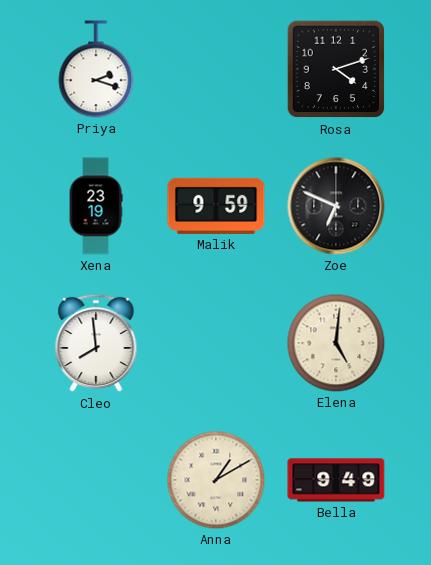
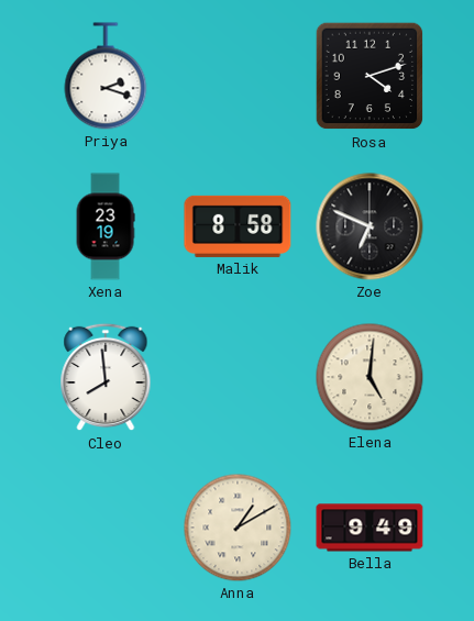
Malik: 9:59 -> 8:58
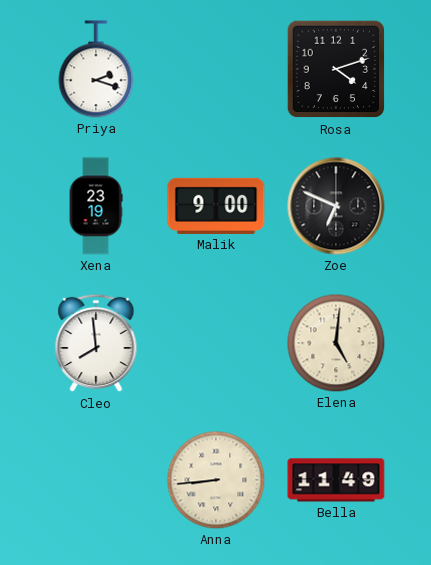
Malik: 8:58 -> 9:00
Anna: 1:10 -> 8:44
Bella: 9:49 -> 11:49
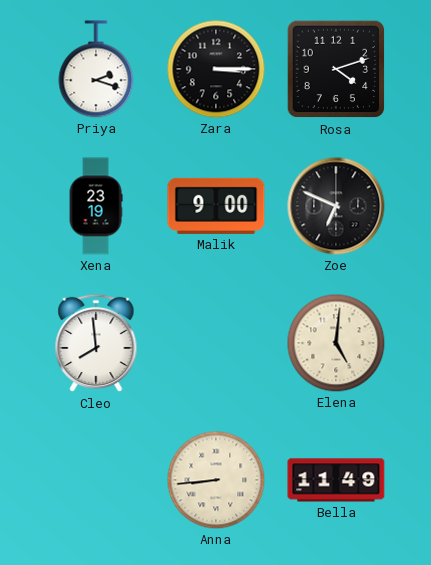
Zara: none -> 3:15
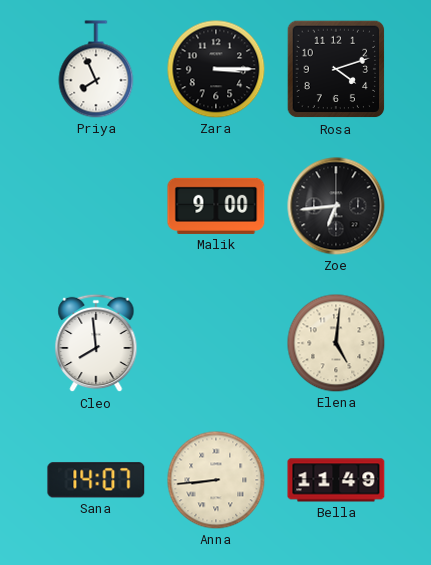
Priya: 2:18 -> 7:56
Xena: 23:19 -> none
Zoe: 6:49 -> 6:44
Sana: none -> 14:07
